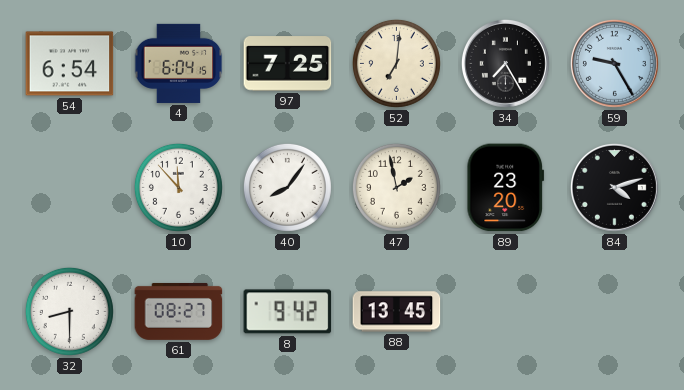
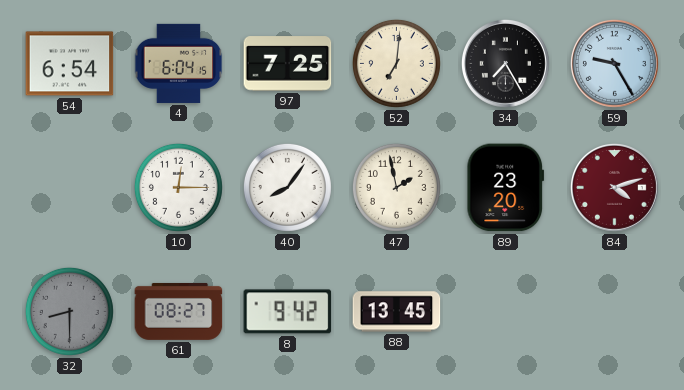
10: 11:53 -> 12:15
84 dial: black -> burgundy
32 dial: white -> grey
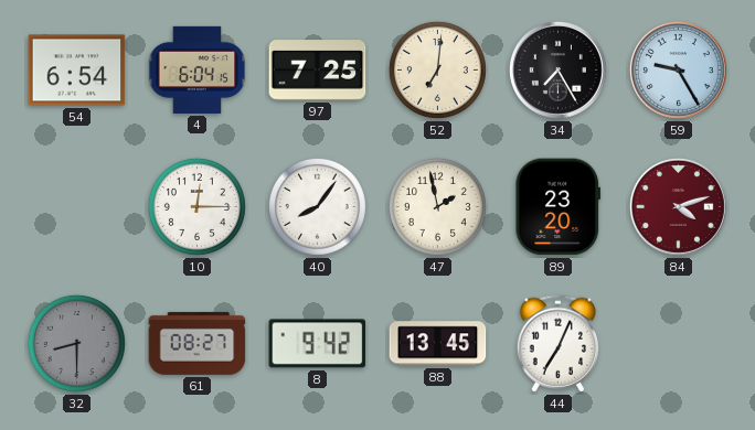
44: none -> 7:04
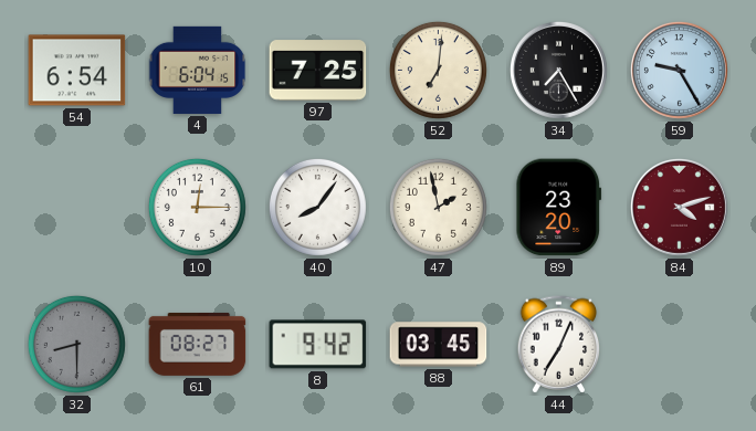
88: 13:45 -> 03:45
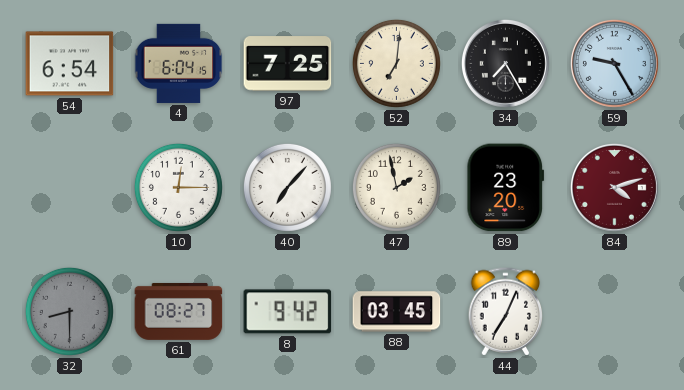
40: 8:06 -> 7:07
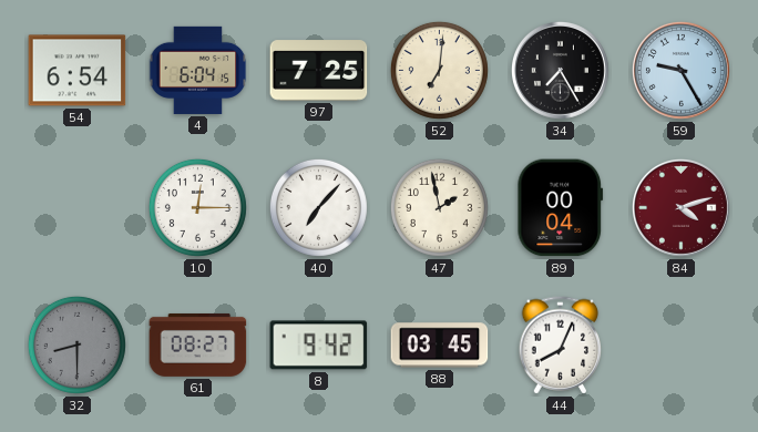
89: 23:20 -> 00:04
44: 7:04 -> 8:04
